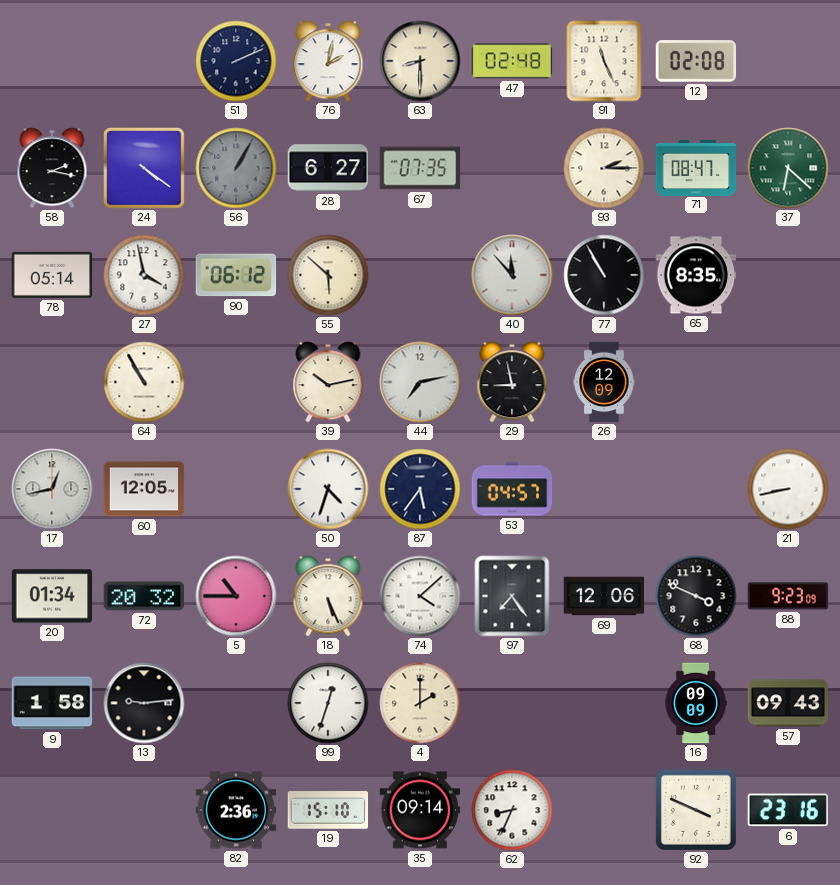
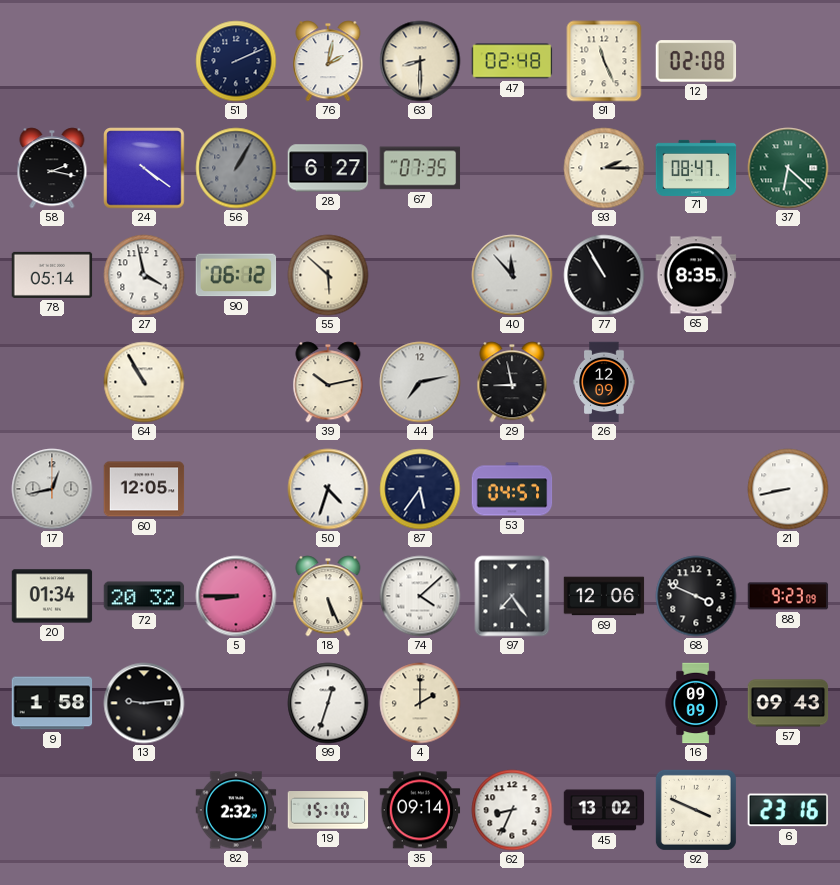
5: 10:45 -> 8:45
82: 2:36 -> 2:32
45: none -> 13:02
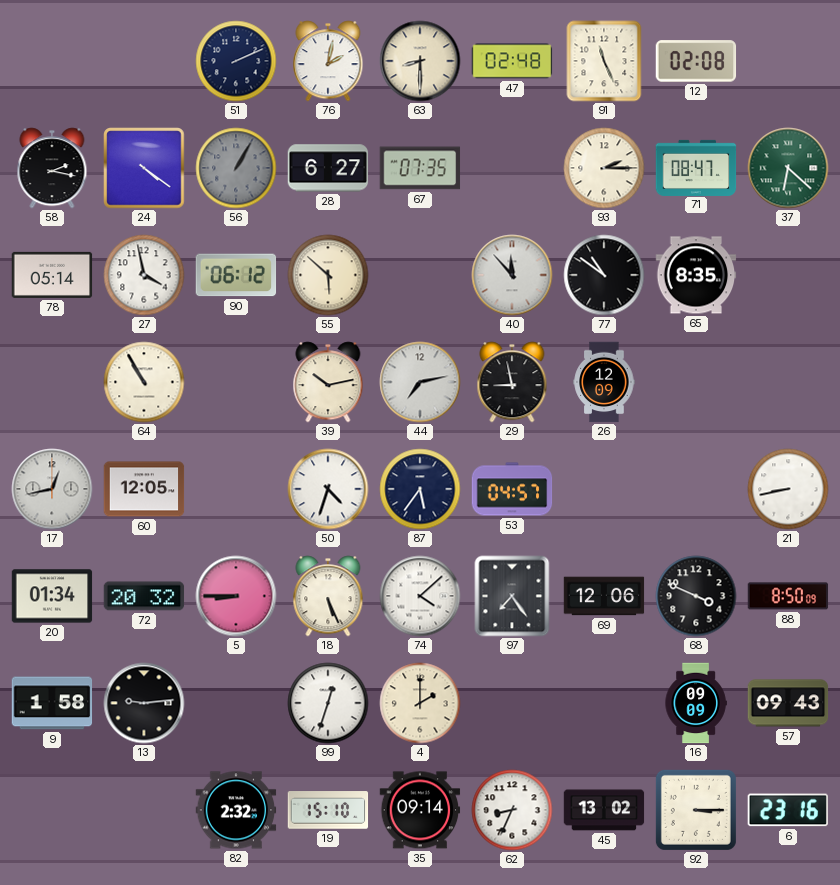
77: 10:55 -> 10:51
88: 9:23 -> 8:50
92: 3:49 -> 3:15
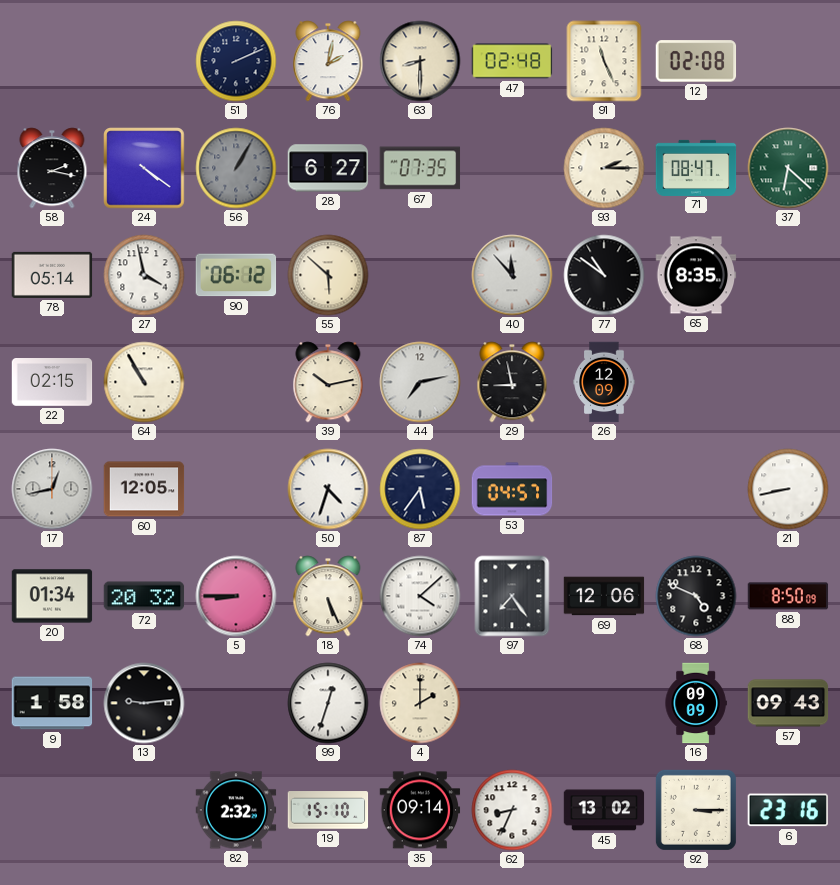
22: none -> 02:15
68: 3:49 -> 4:49
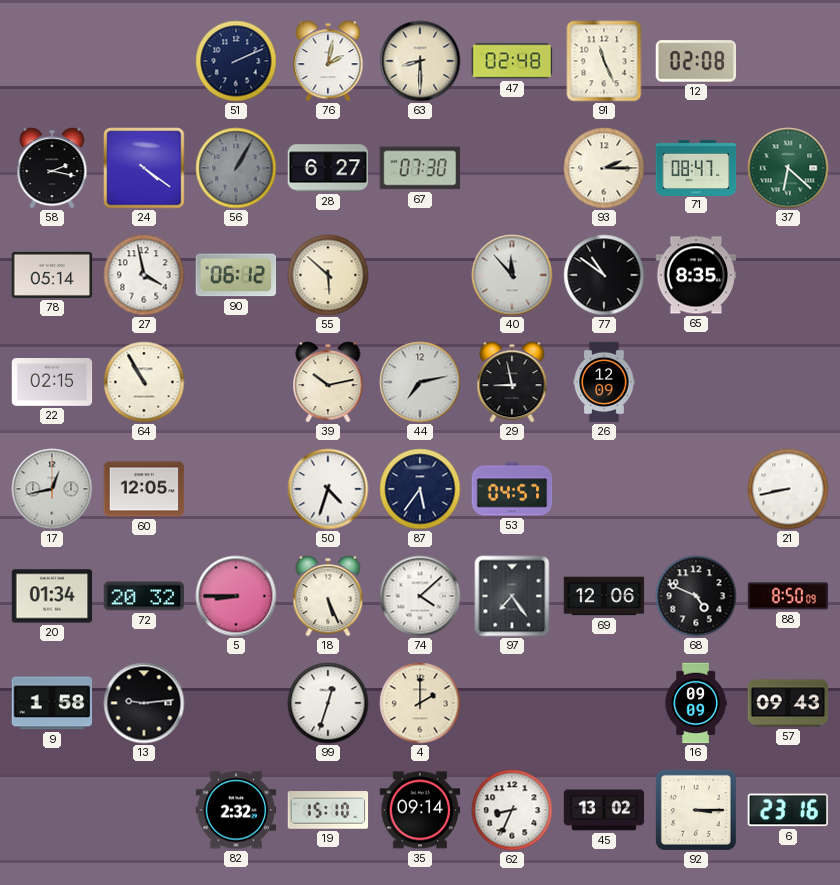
67: 07:35 -> 07:30
